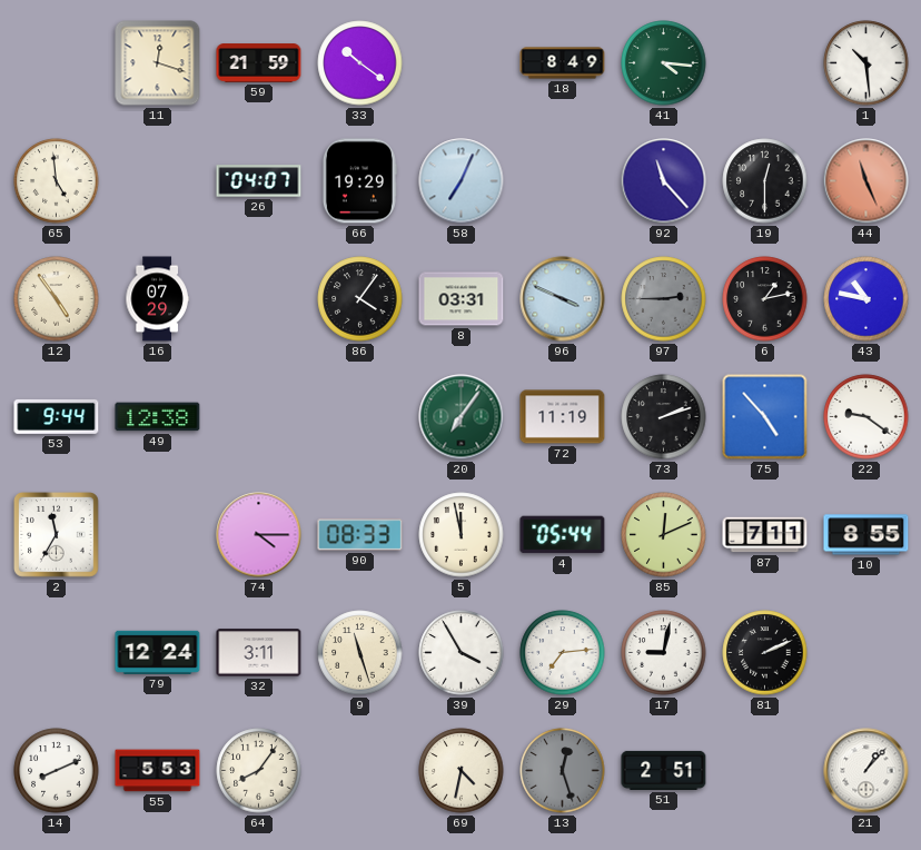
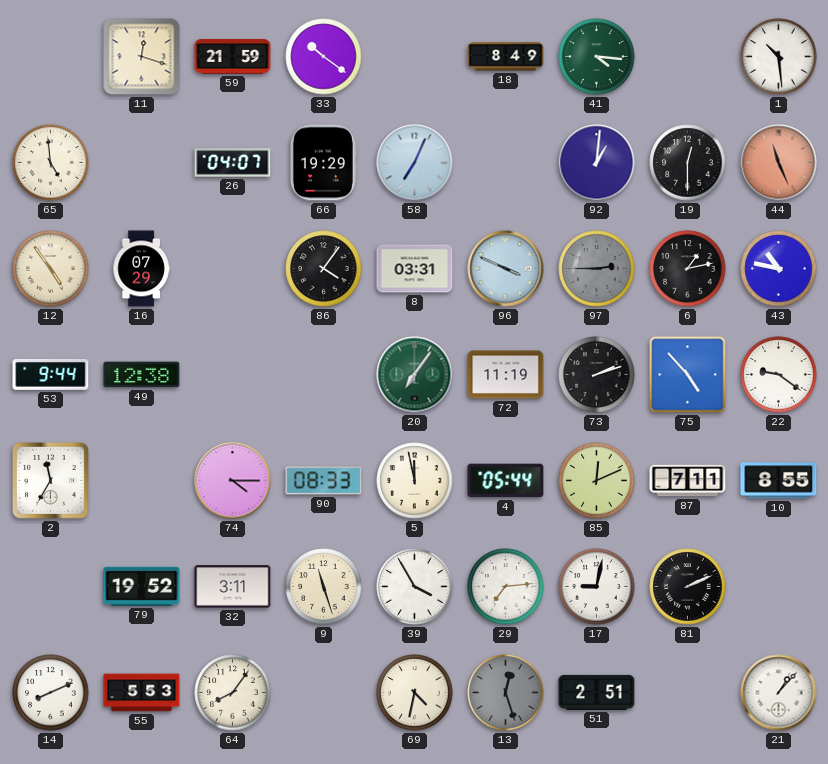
92: 11:23 -> 1:01
79: 12:24 -> 19:52
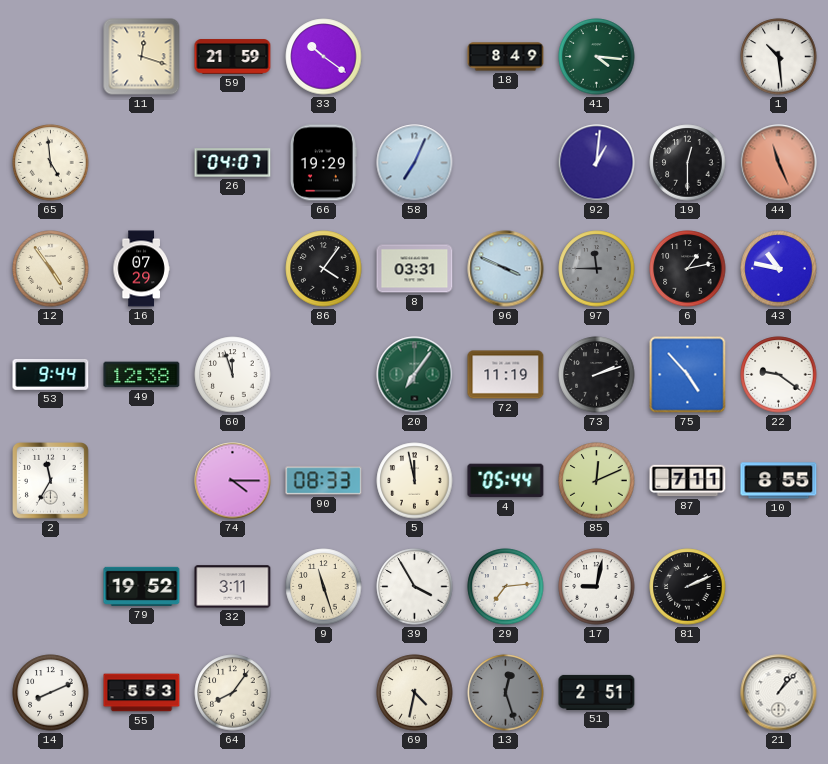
97: 2:45 -> 11:45
60: none -> 11:57
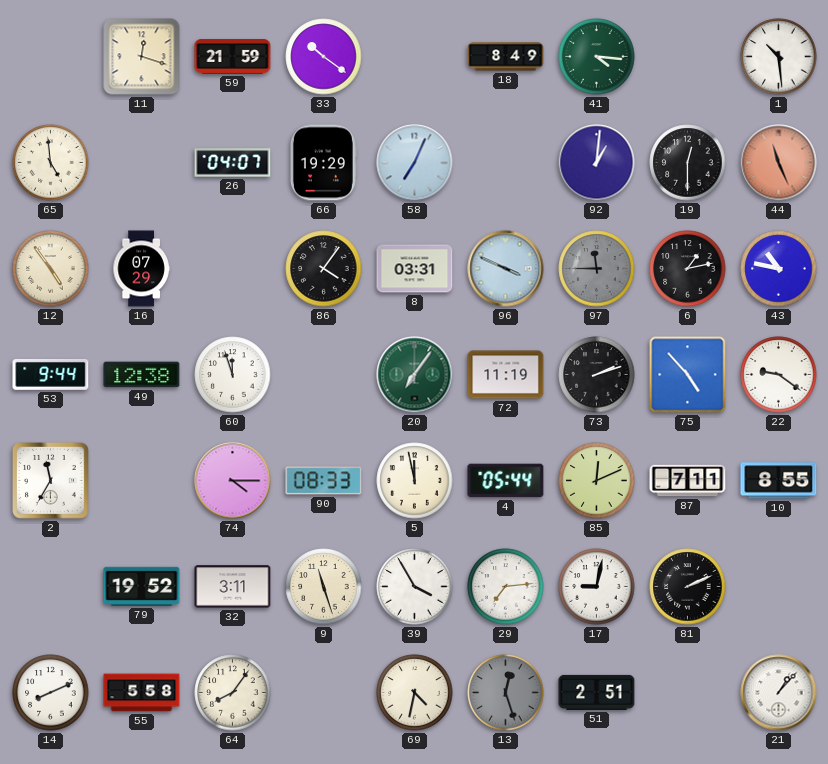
55: 5:53 -> 5:58
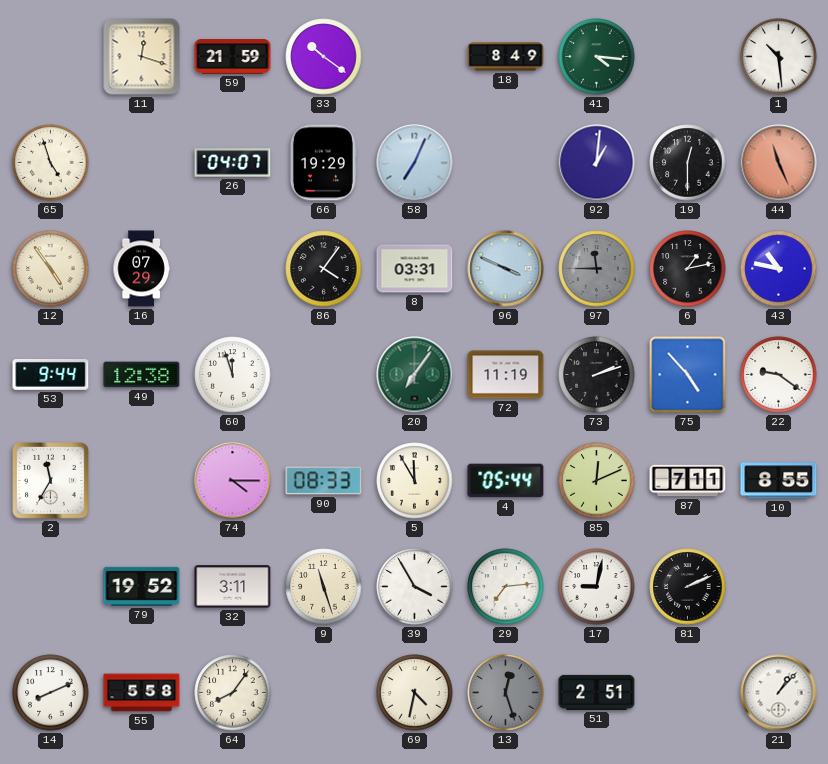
65: 4:59 -> 4:57
5: 11:58 -> 11:55
